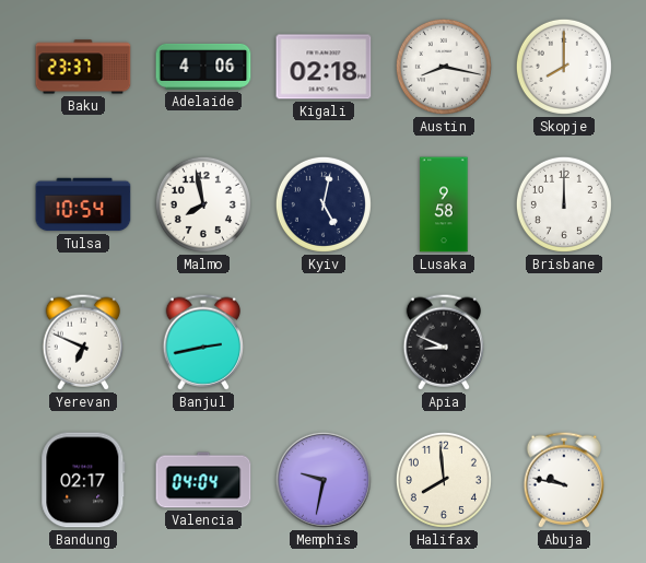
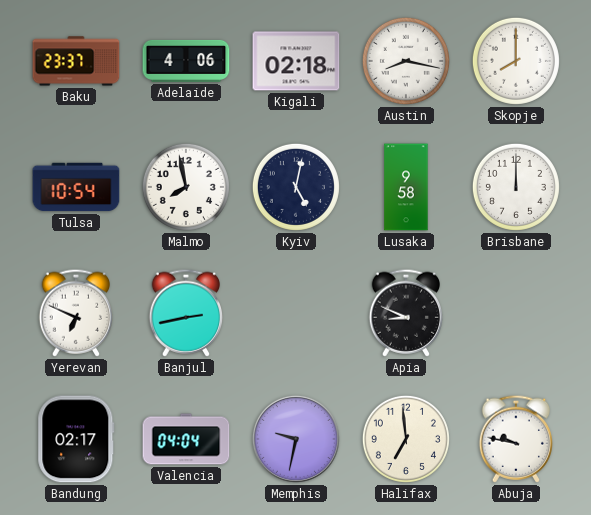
Halifax: 7:59 -> 6:59
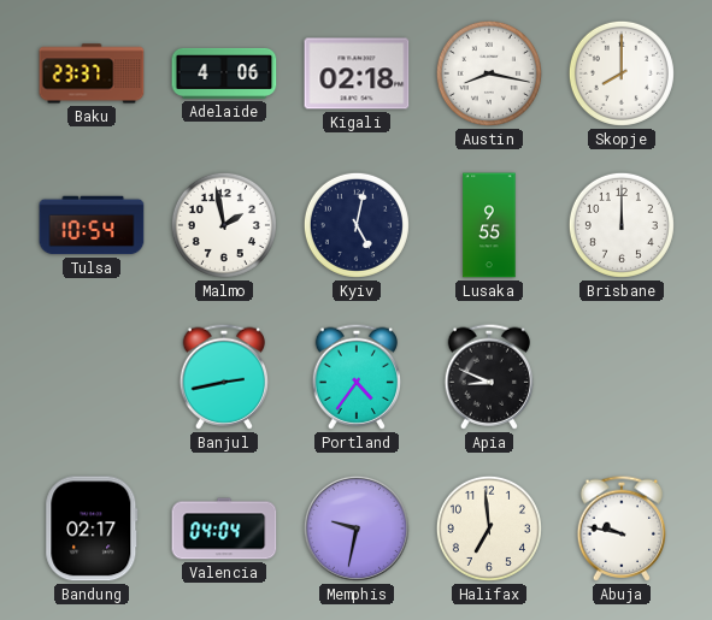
Malmo: 7:58 -> 1:58
Lusaka: 9:58 -> 9:55
Yerevan: 6:49 -> none
Portland: none -> 4:36
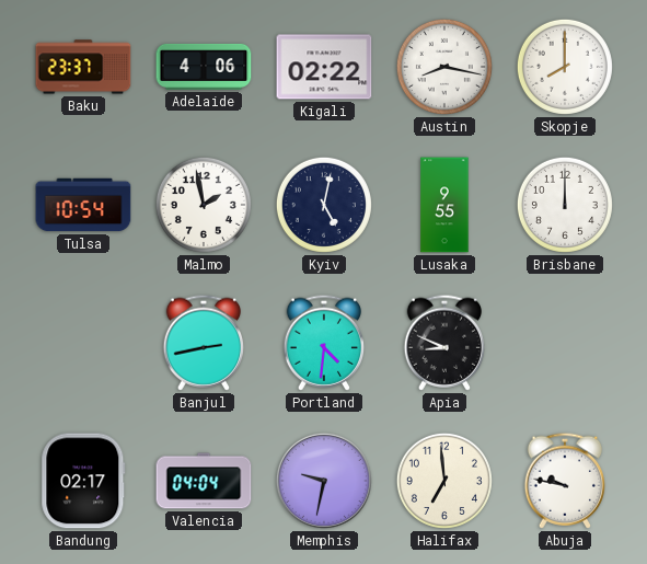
Kigali: 02:18 -> 02:22
Portland: 4:36 -> 4:31
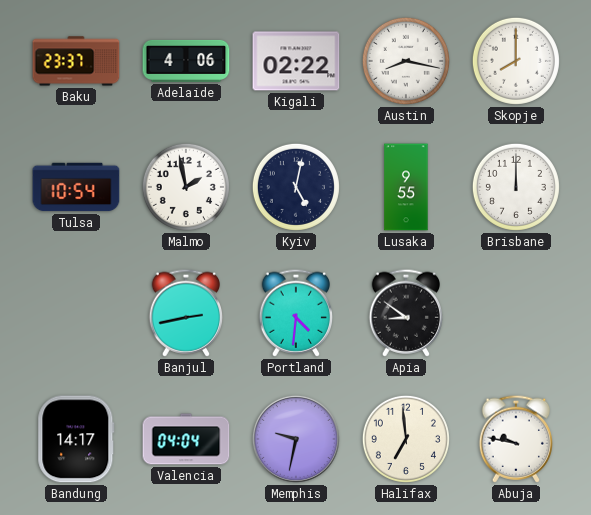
Apia: 8:49 -> 8:51
Bandung: 02:17 -> 14:17
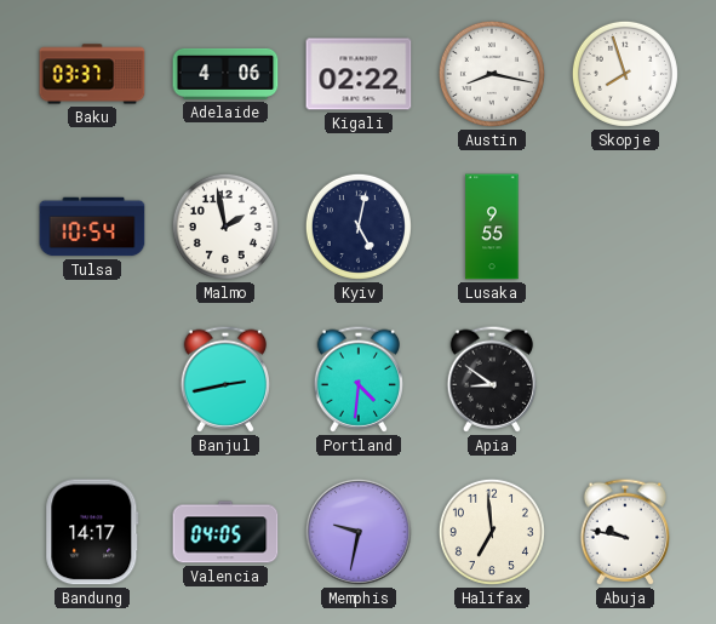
Baku: 23:37 -> 03:37
Skopje: 8:00 -> 7:57
Brisbane: 12:00 -> none
Valencia: 04:04 -> 04:05
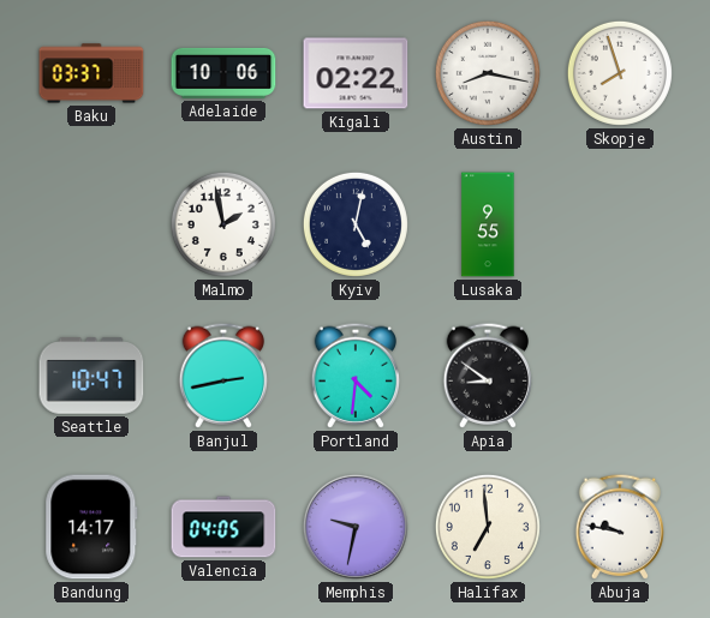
Adelaide: 4:06 -> 10:06
Tulsa: 10:54 -> none
Seattle: none -> 10:47
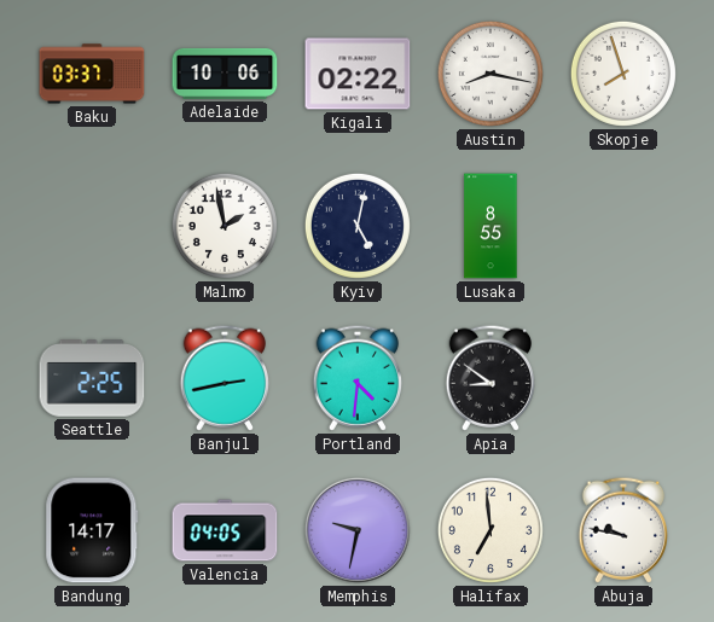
Lusaka: 9:55 -> 8:55
Seattle: 10:47 -> 2:25
